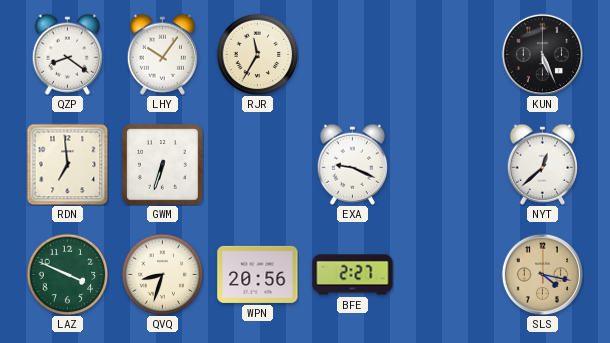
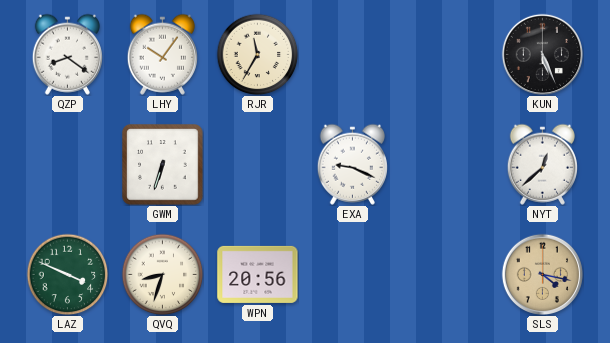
RDN: 6:59 -> none
BFE: 2:27 -> none
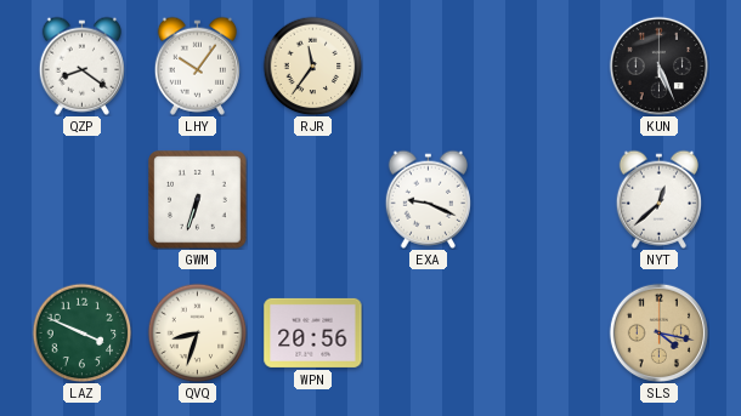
RJR: 11:35 -> 11:36
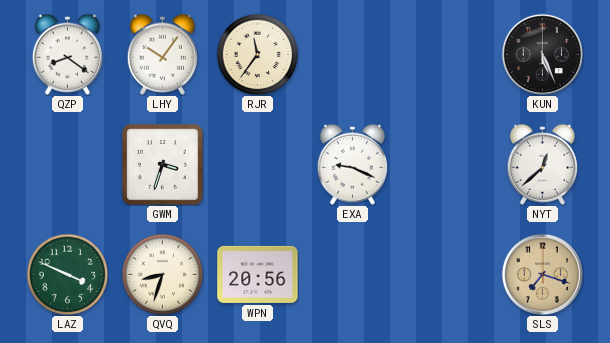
GWM: 6:33 -> 3:33
SLS: 4:17 -> 7:18
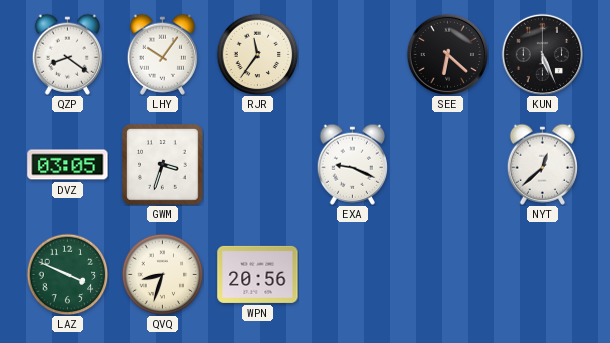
SEE: none -> 6:22
DVZ: none -> 03:05
SLS: 7:18 -> none
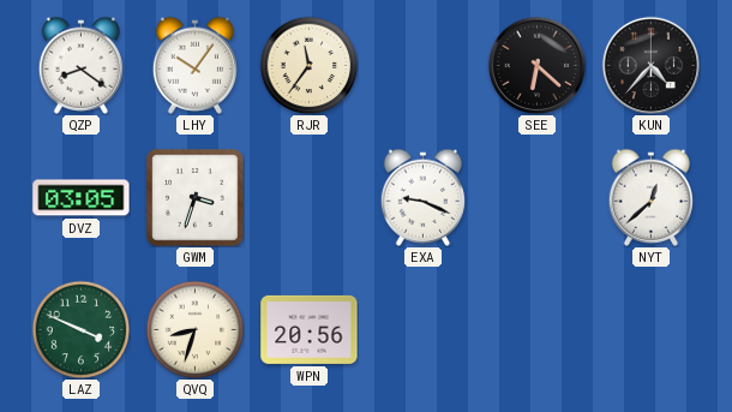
KUN: 5:26 -> 4:37
